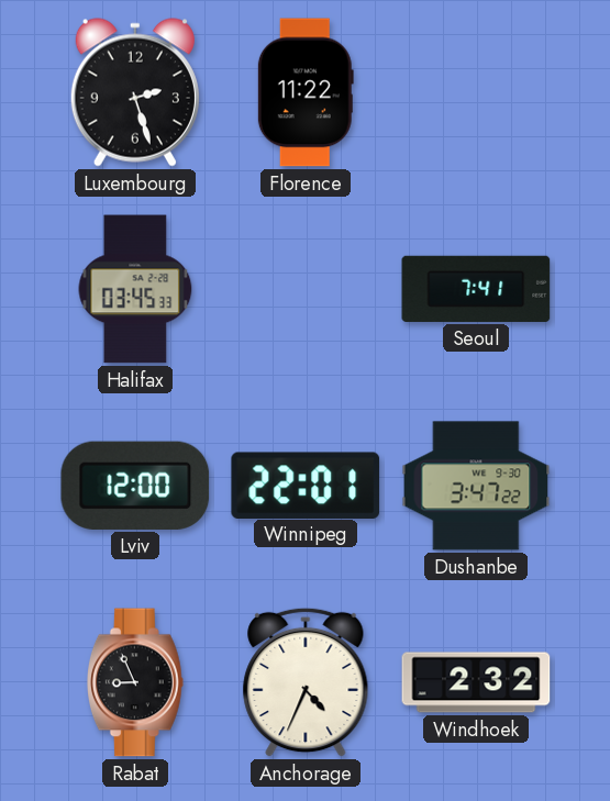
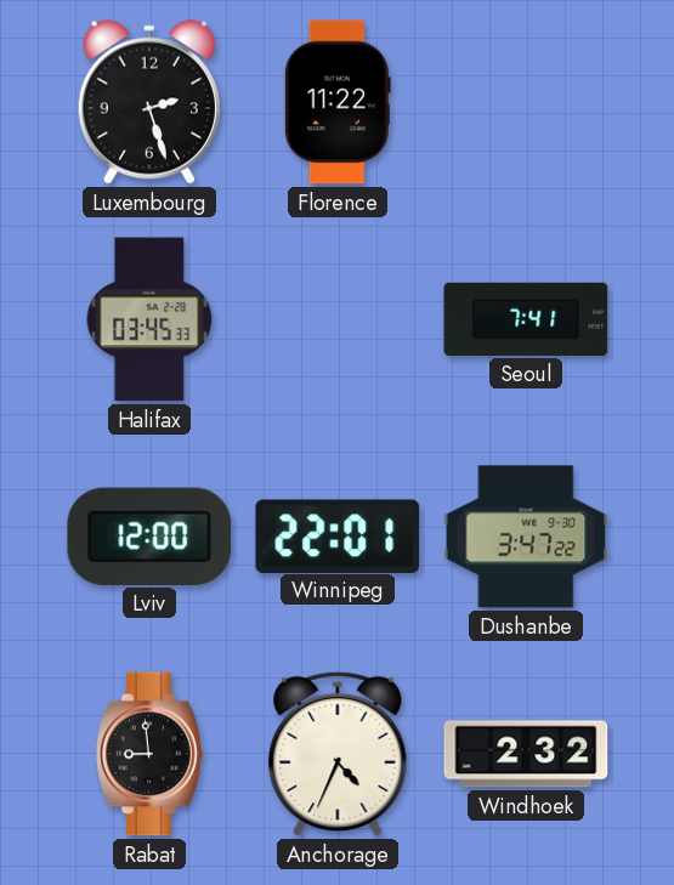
Rabat: 8:56 -> 8:59
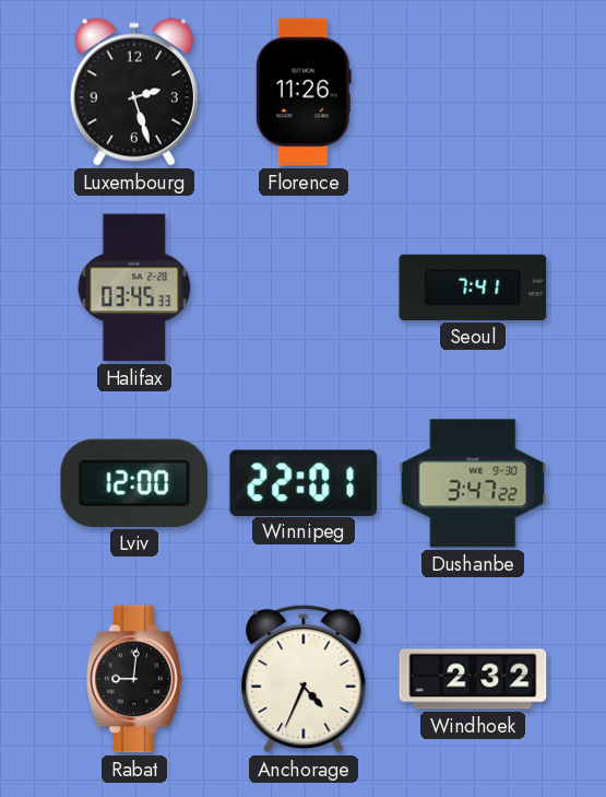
Florence: 11:22 -> 11:26
Rabat: 8:59 -> 9:01
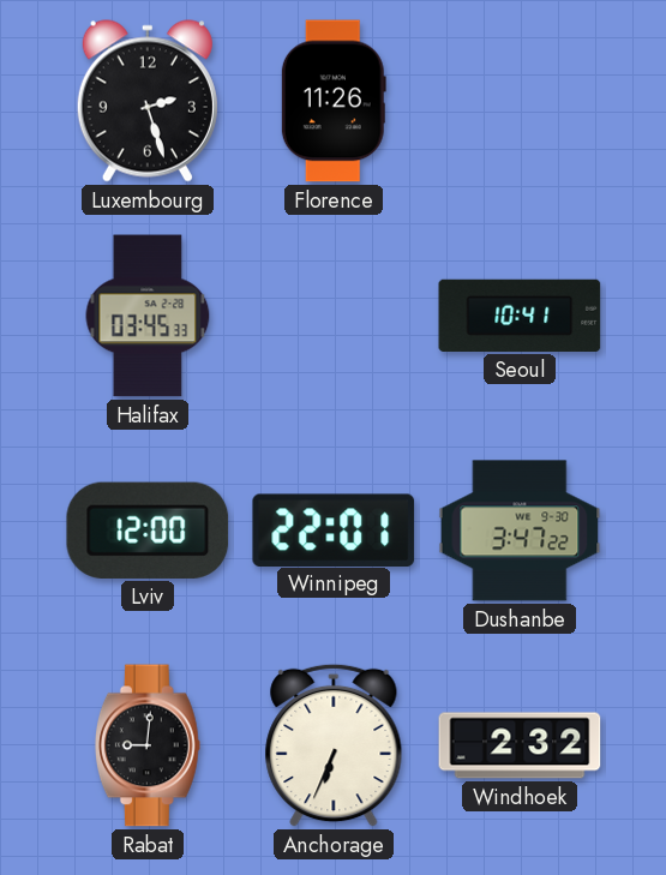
Seoul: 7:41 -> 10:41
Anchorage: 4:34 -> 6:34
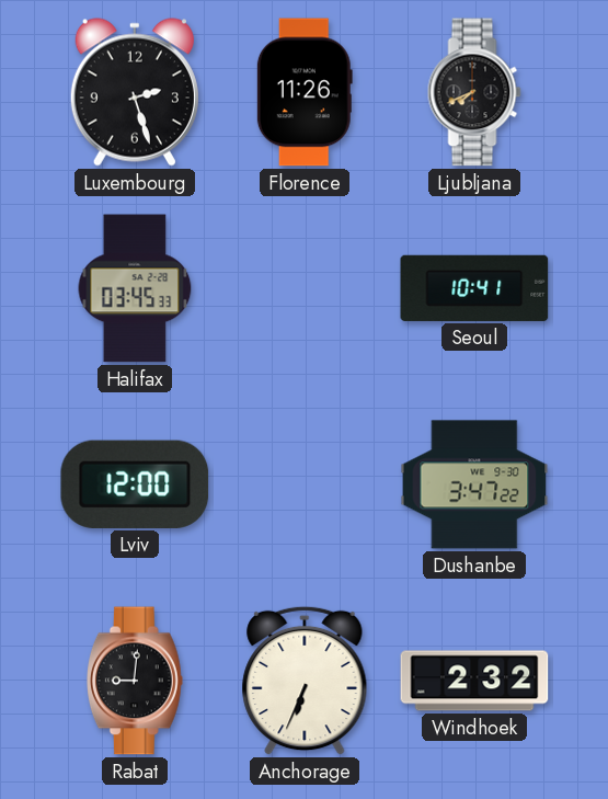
Ljubljana: none -> 7:41
Winnipeg: 22:01 -> none
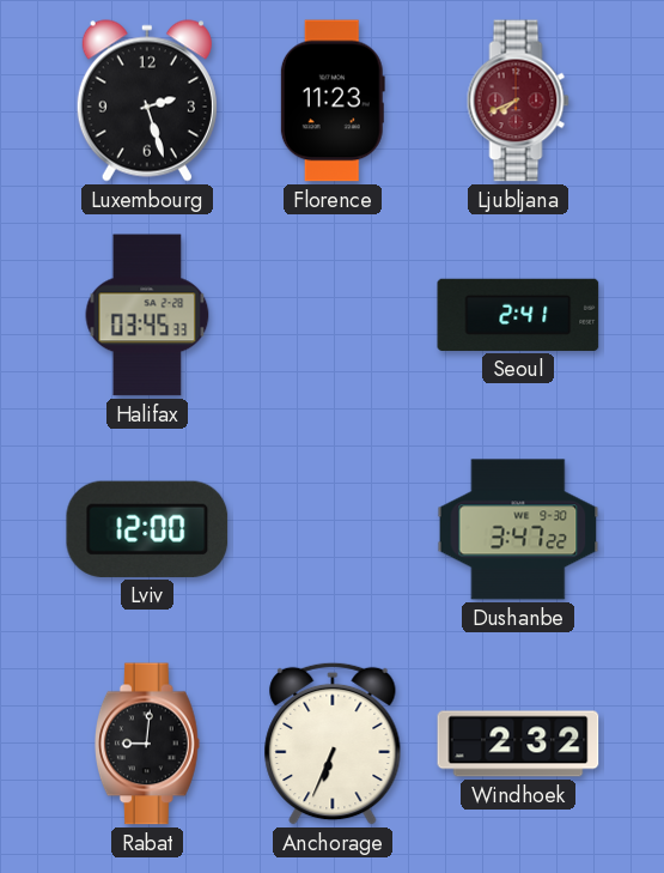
Florence: 11:26 -> 11:23
Ljubljana dial: black -> burgundy
Seoul: 10:41 -> 2:41
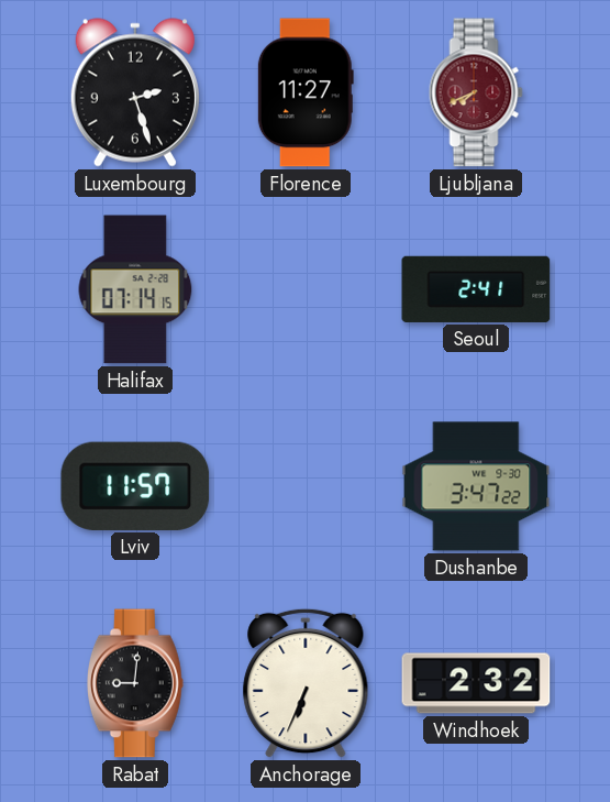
Florence: 11:23 -> 11:27
Halifax: 03:45 -> 07:14
Lviv: 12:00 -> 11:57
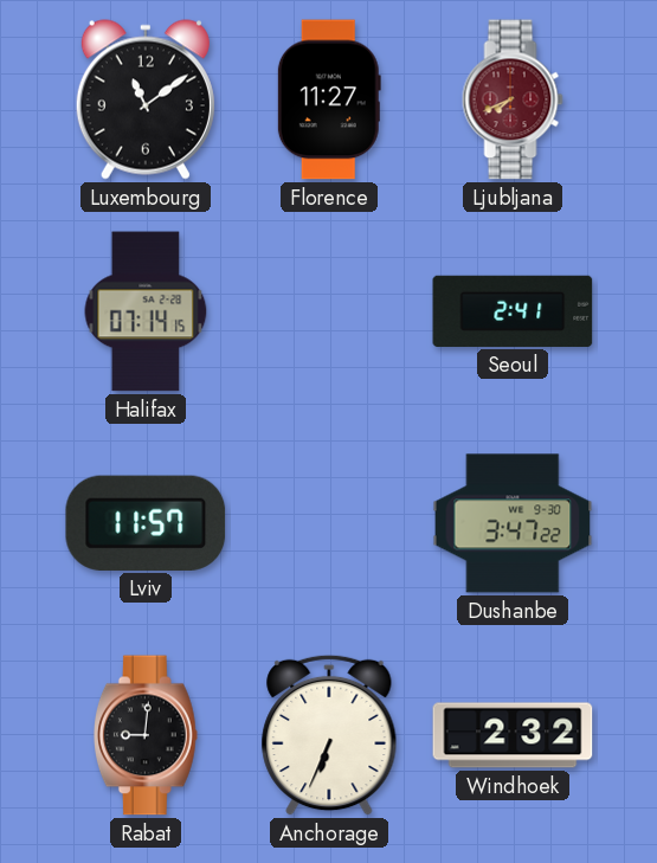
Luxembourg: 2:27 -> 11:09
